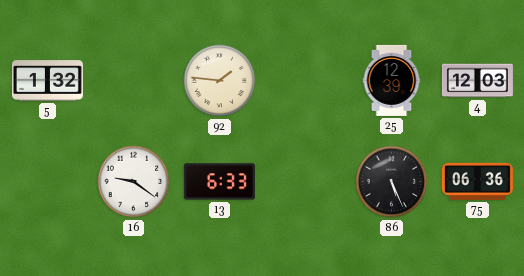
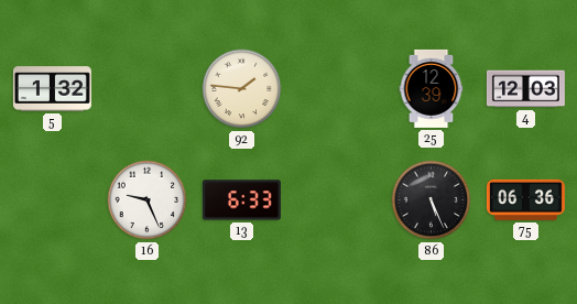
16: 9:21 -> 9:26
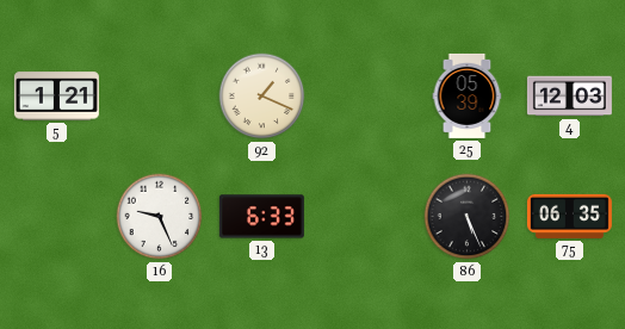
5: 1:32 -> 1:21
92: 1:46 -> 1:19
25: 12:39 -> 05:39
75: 06:36 -> 06:35
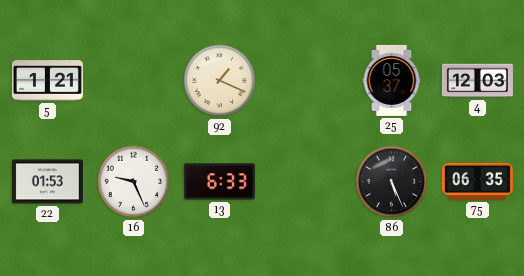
25: 05:39 -> 05:37
22: none -> 01:53
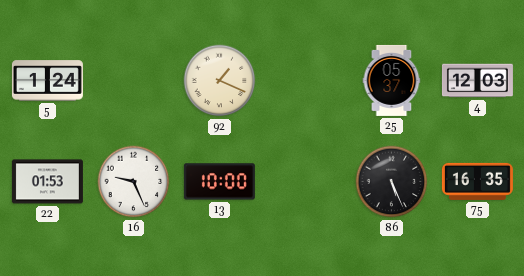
5: 1:21 -> 1:24
13: 6:33 -> 10:00
75: 06:35 -> 16:35
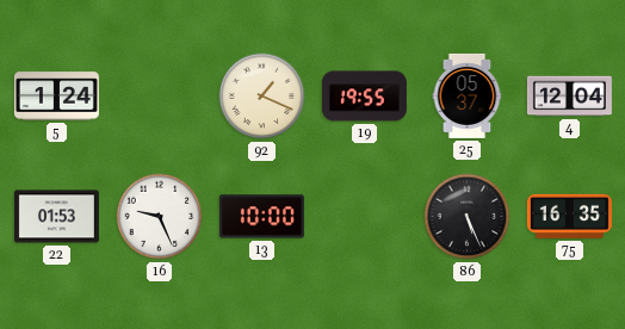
19: none -> 19:55
4: 12:03 -> 12:04
